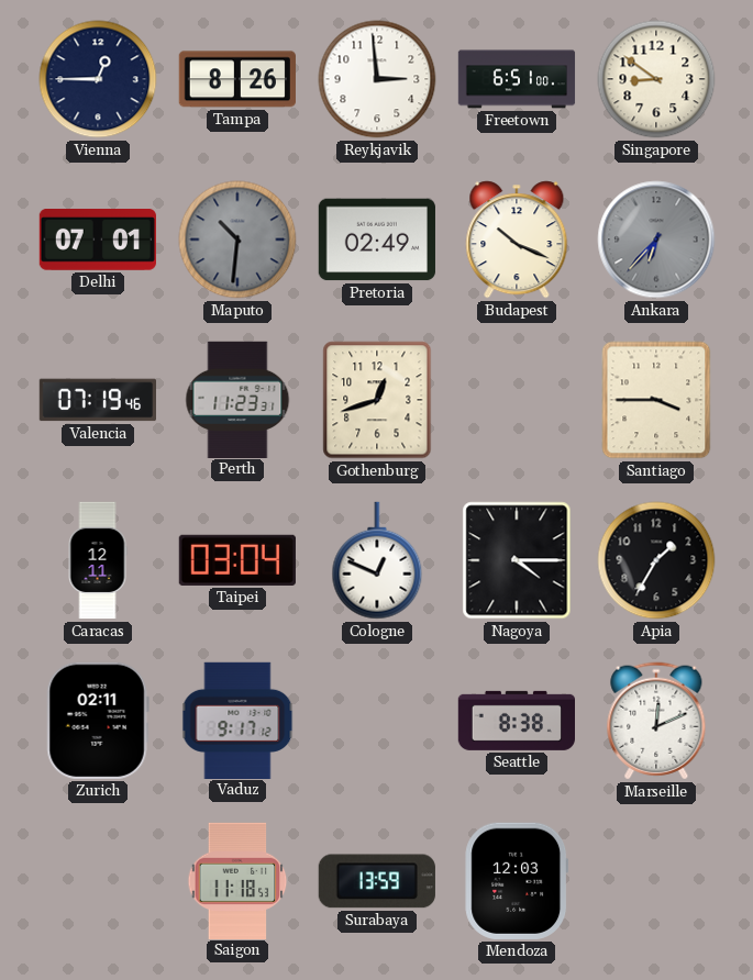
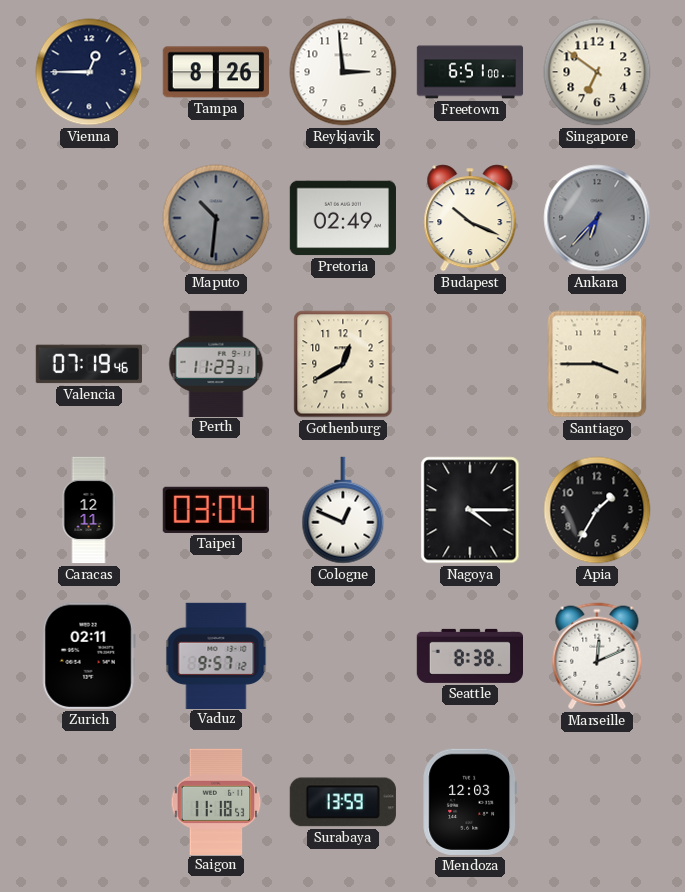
Singapore: 8:51 -> 6:51
Delhi: 07:01 -> none
Gothenburg: 12:42 -> 12:40
Vaduz: 9:17 -> 9:57
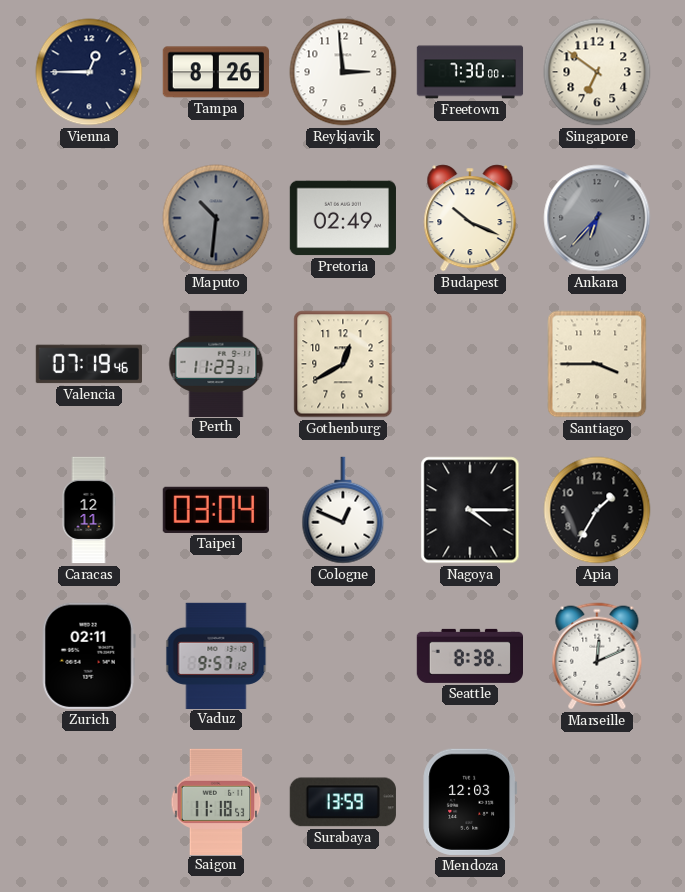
Freetown: 6:51 -> 7:30
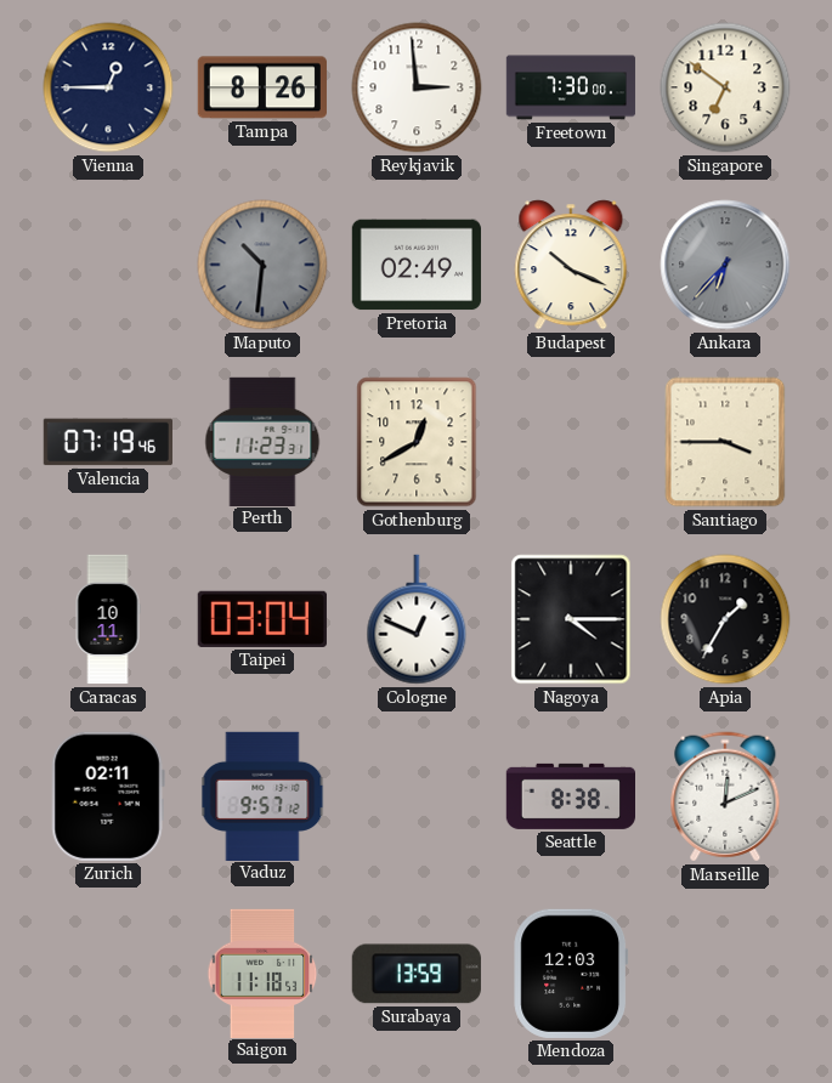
Caracas: 12:11 -> 10:11
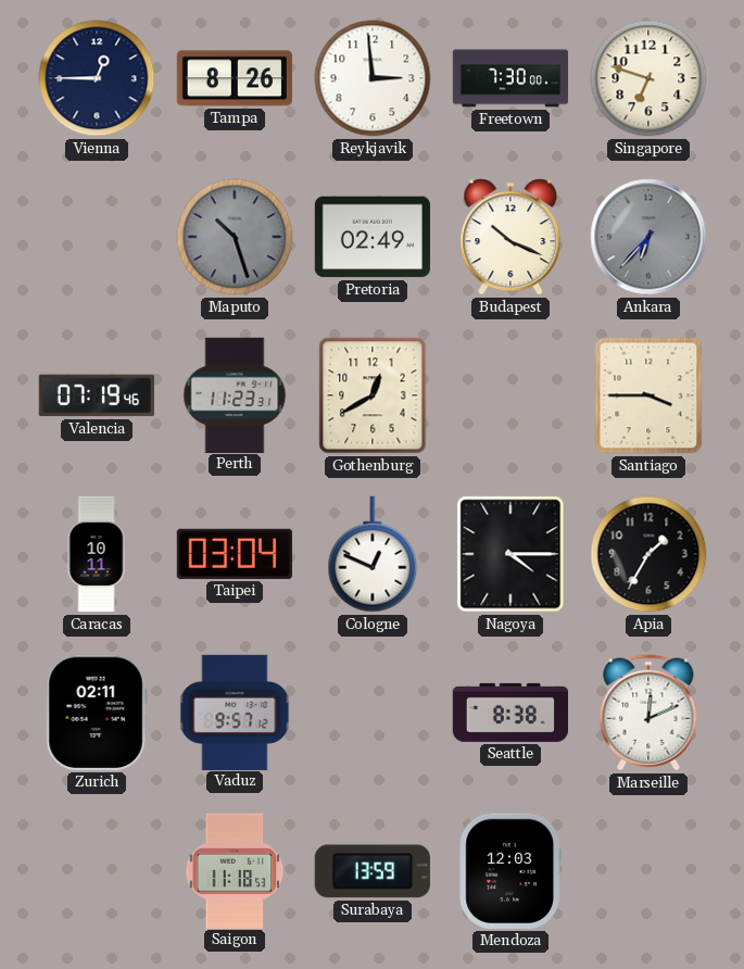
Singapore: 6:51 -> 6:48
Maputo: 10:31 -> 10:27
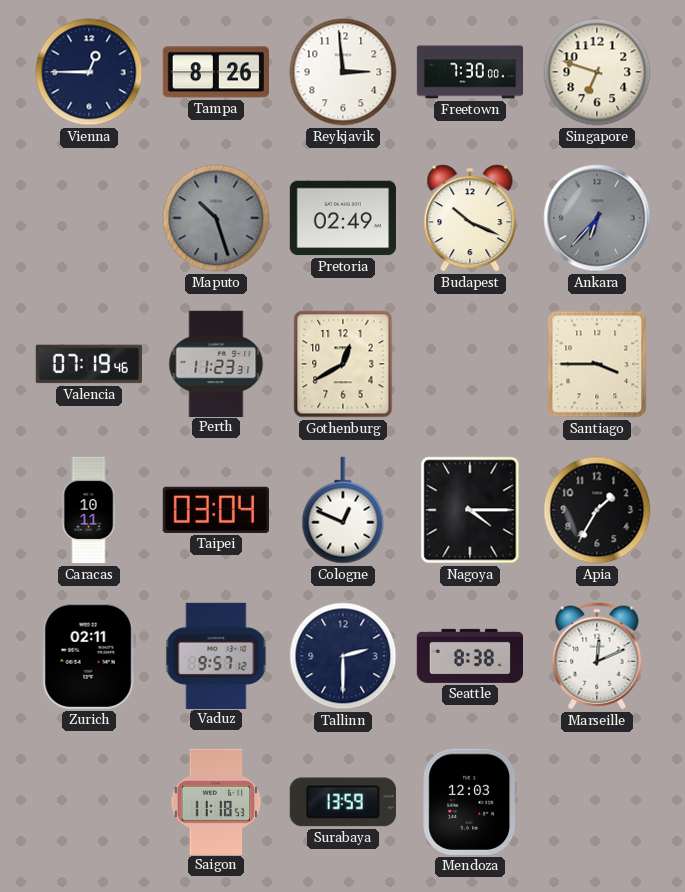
Tallinn: none -> 2:30
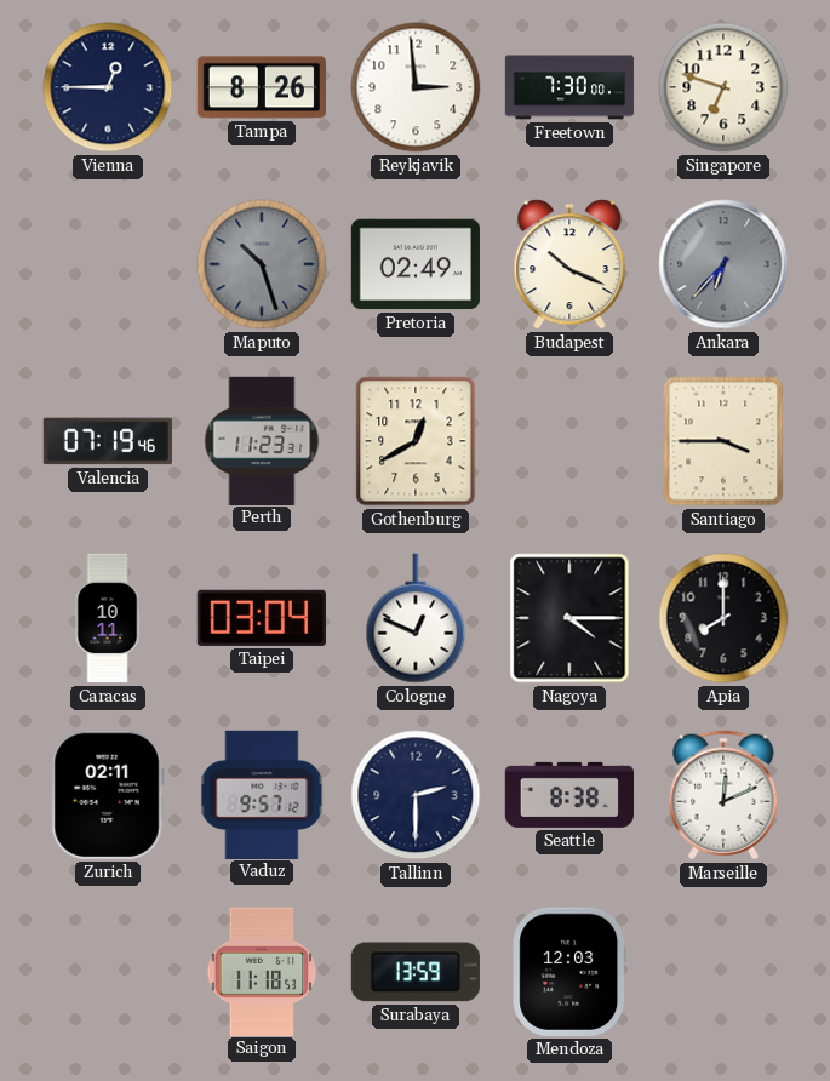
Apia: 1:35 -> 8:00
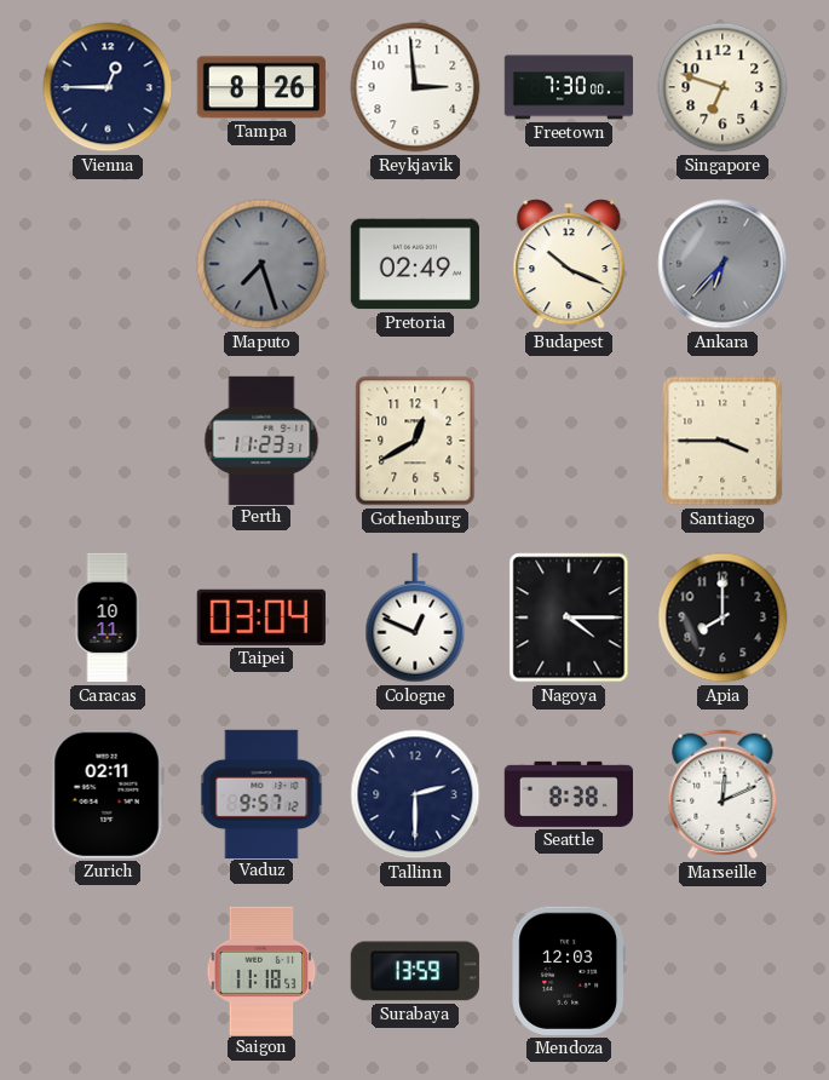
Maputo: 10:27 -> 7:27
Valencia: 07:19 -> none
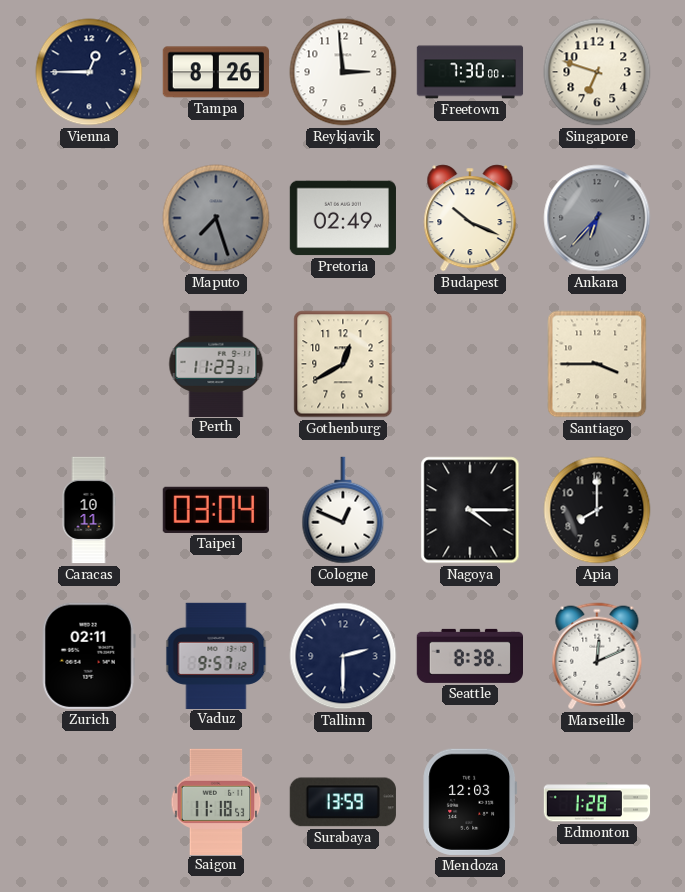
Edmonton: none -> 1:28
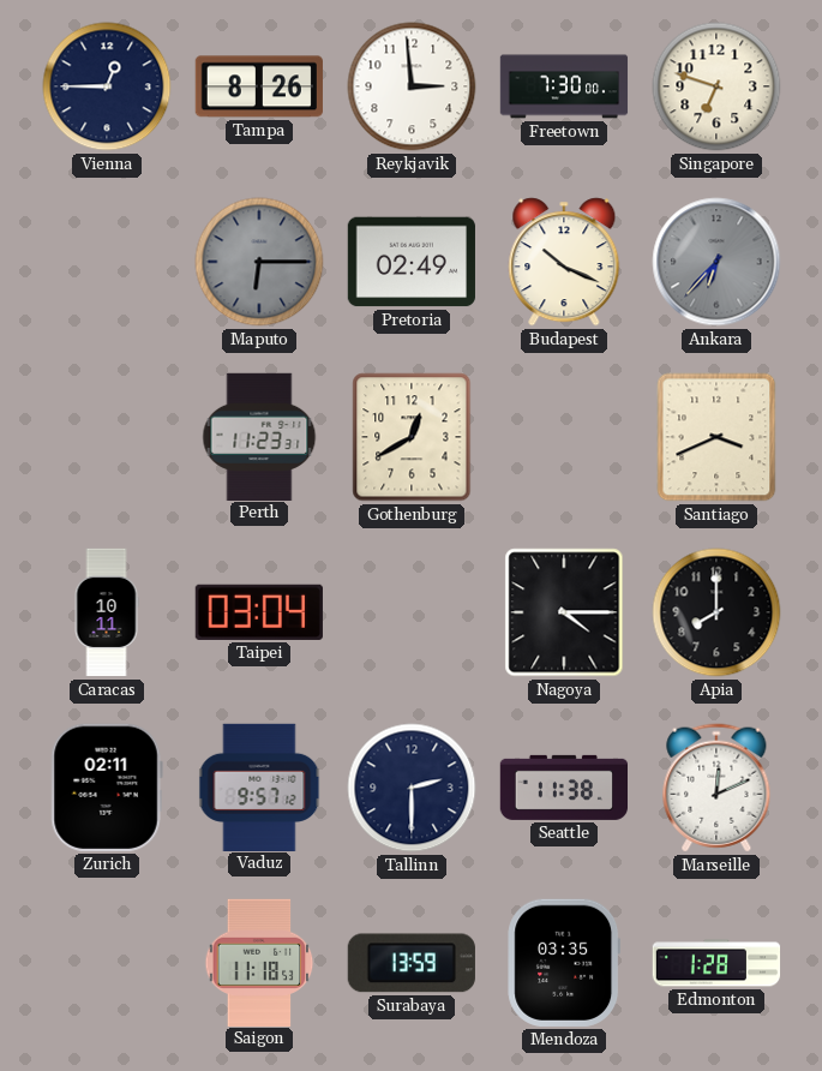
Maputo: 7:27 -> 6:15
Santiago: 3:45 -> 3:41
Cologne: 12:49 -> none
Seattle: 8:38 -> 11:38
Mendoza: 12:03 -> 03:35
